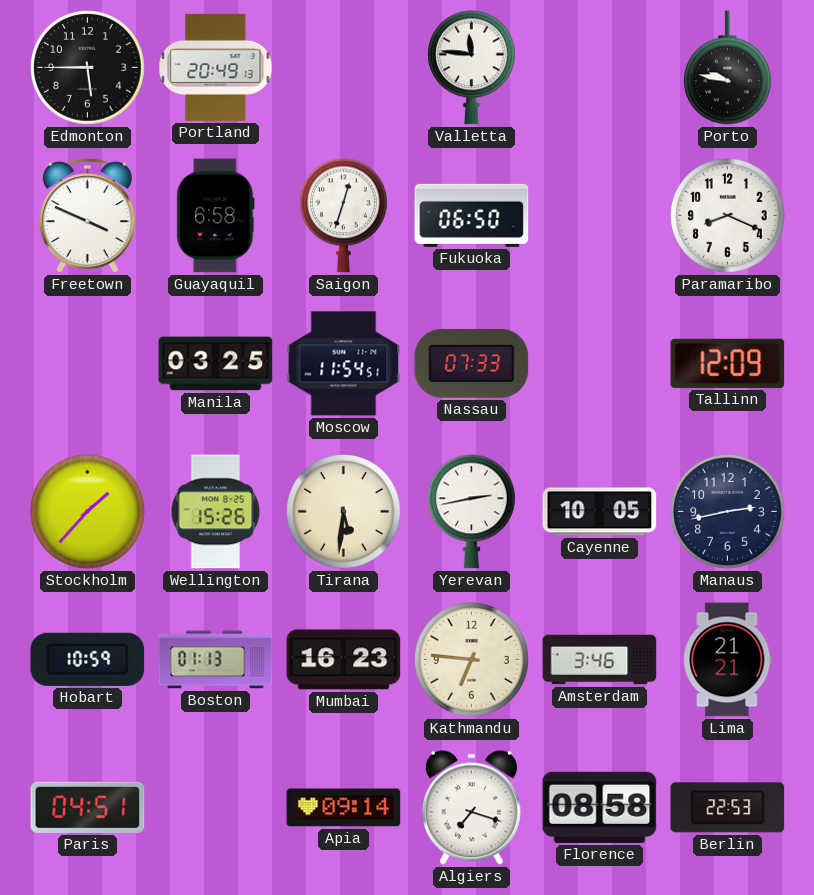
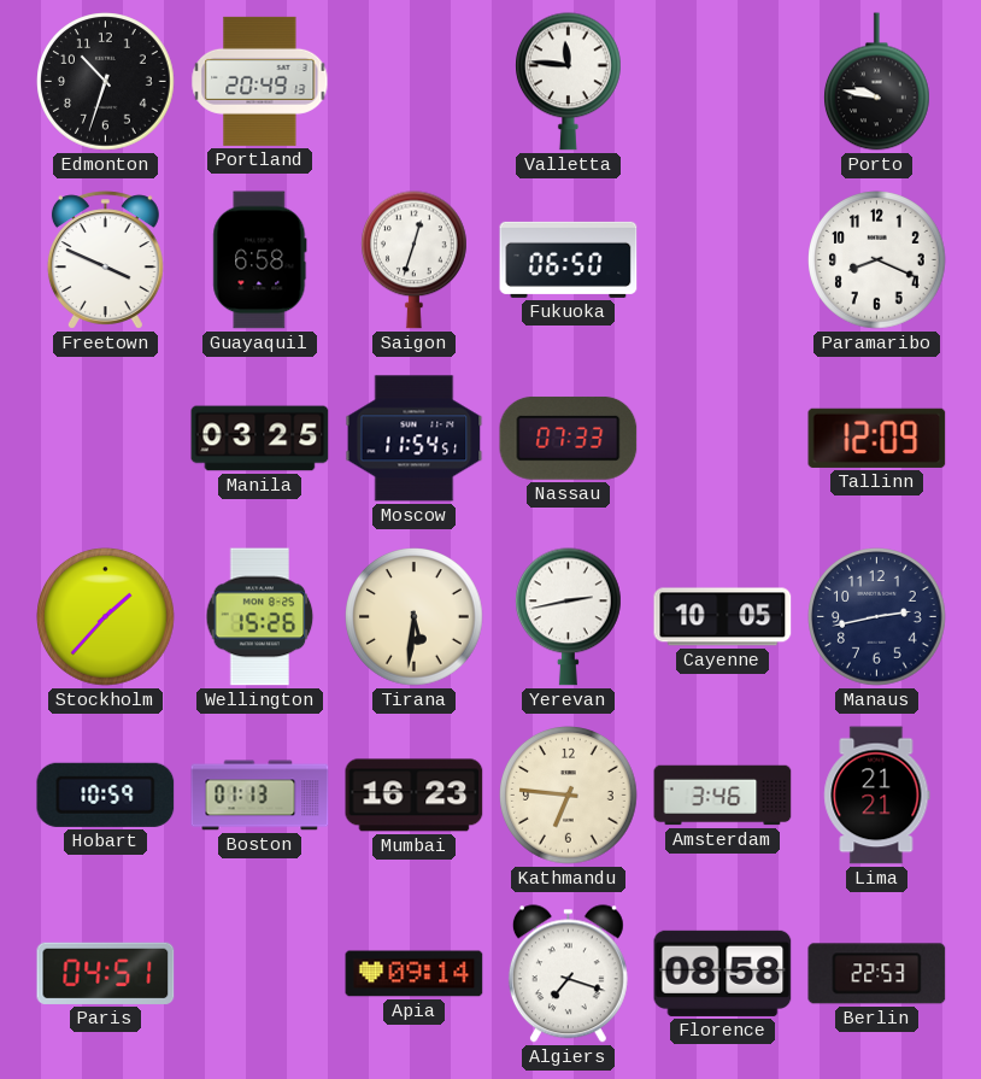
Edmonton: 5:45 -> 10:33
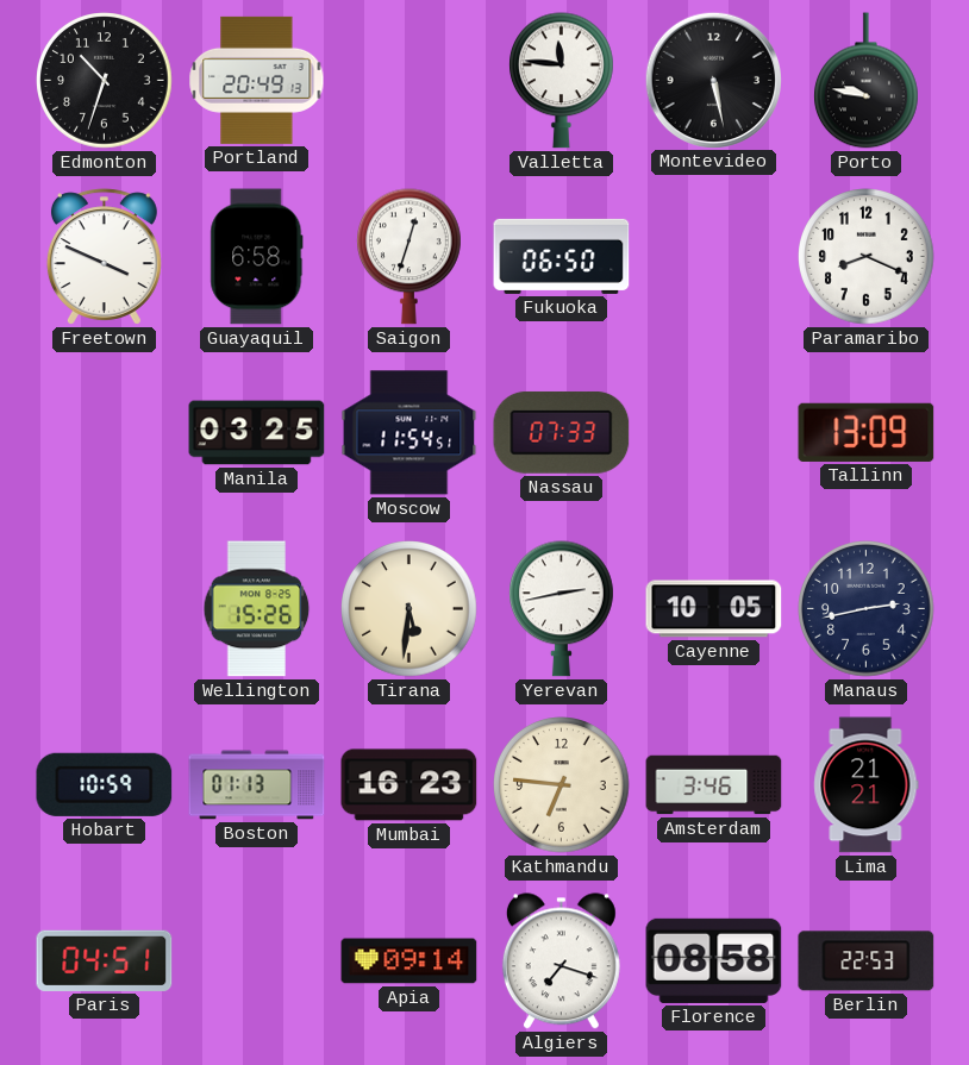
Montevideo: none -> 5:28
Tallinn: 12:09 -> 13:09
Stockholm: 1:37 -> none
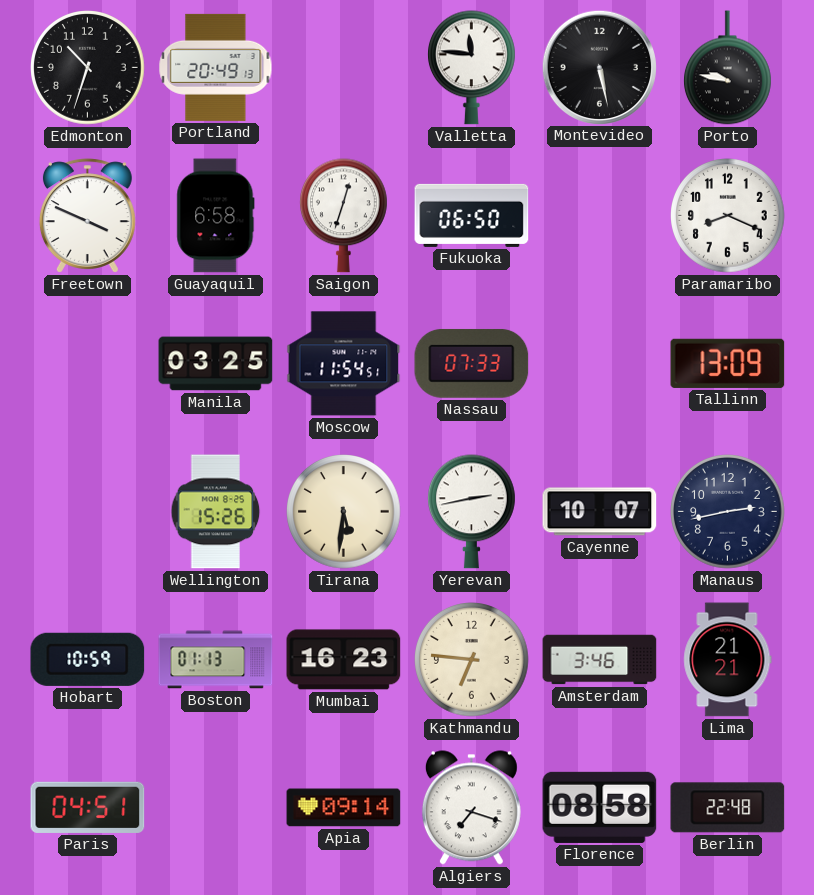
Cayenne: 10:05 -> 10:07
Berlin: 22:53 -> 22:48
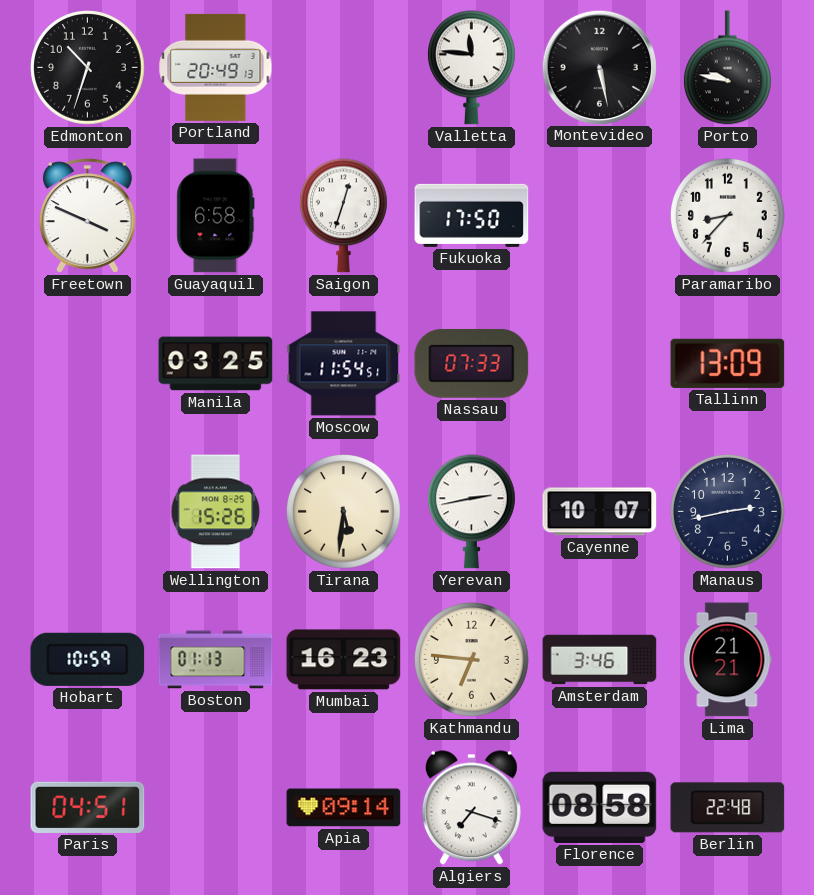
Fukuoka: 06:50 -> 17:50
Paramaribo: 8:19 -> 8:37
